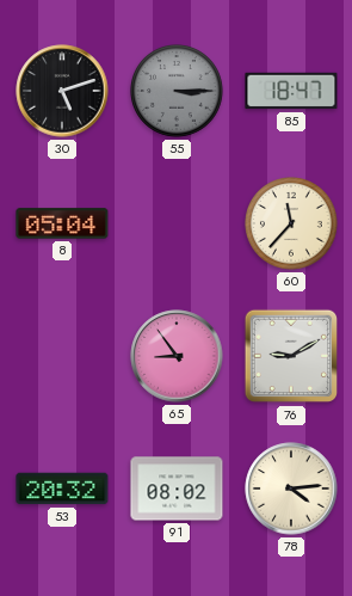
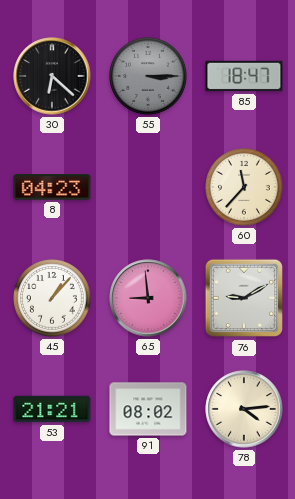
30: 5:12 -> 6:22
8: 05:04 -> 04:23
45: none -> 1:07
65: 8:54 -> 8:59
53: 20:32 -> 21:21
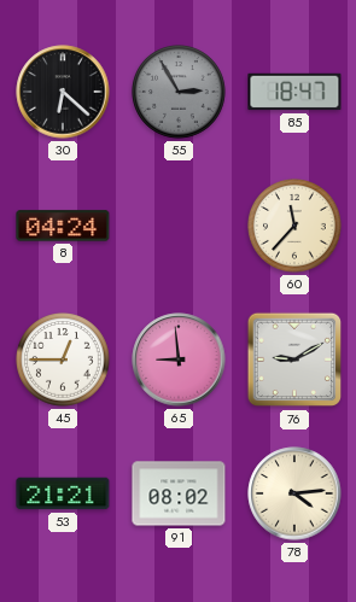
55: 3:15 -> 2:55
8: 04:23 -> 04:24
45: 1:07 -> 12:45
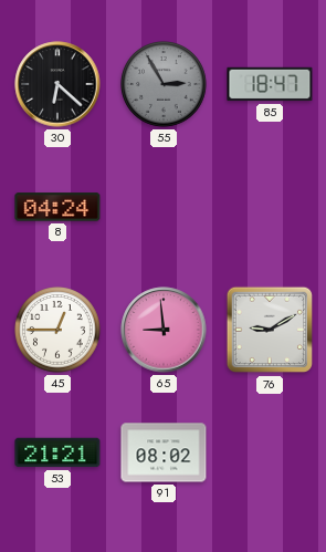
60: 11:37 -> none
78: 4:14 -> none
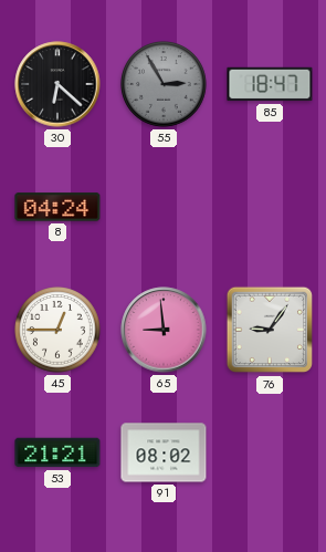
76: 9:10 -> 9:06
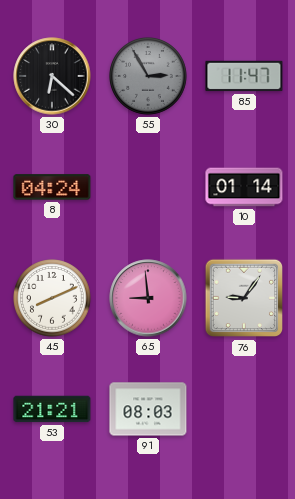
85: 18:47 -> 11:47
10: none -> 01:14
45: 12:45 -> 8:11
91: 08:02 -> 08:03
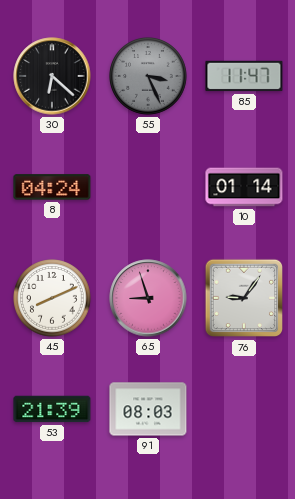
55: 2:55 -> 3:26
65: 8:59 -> 8:57
53: 21:21 -> 21:39
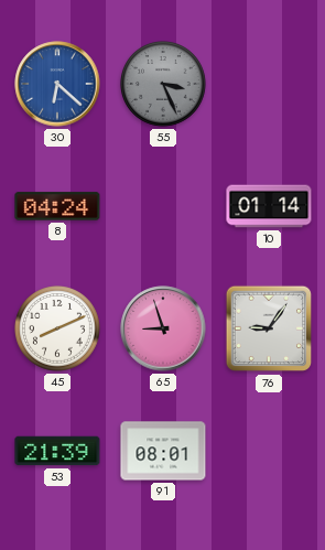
30 dial: black -> blue
85: 11:47 -> none
91: 08:03 -> 08:01
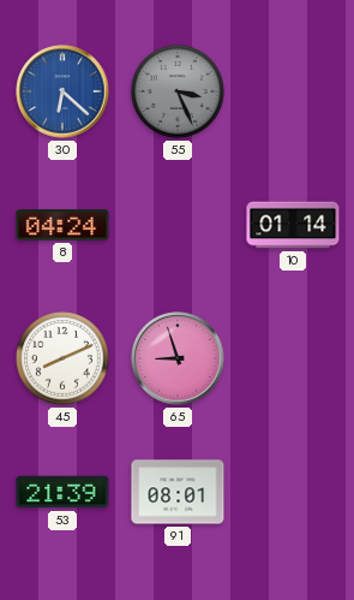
76: 9:06 -> none
